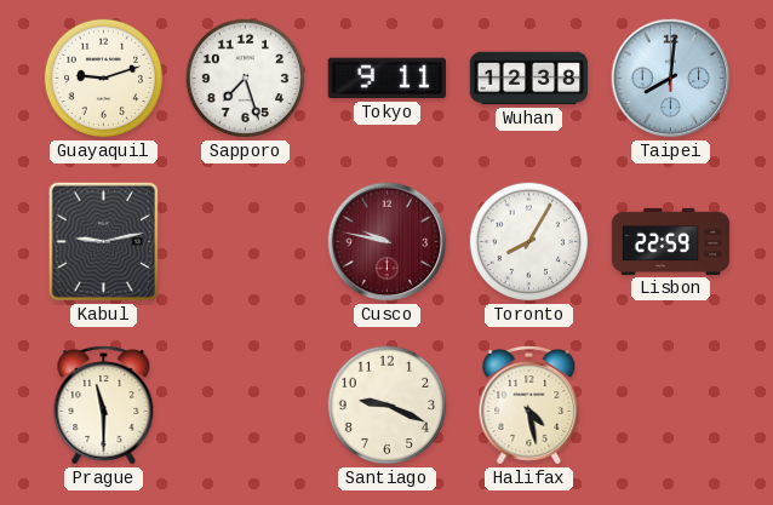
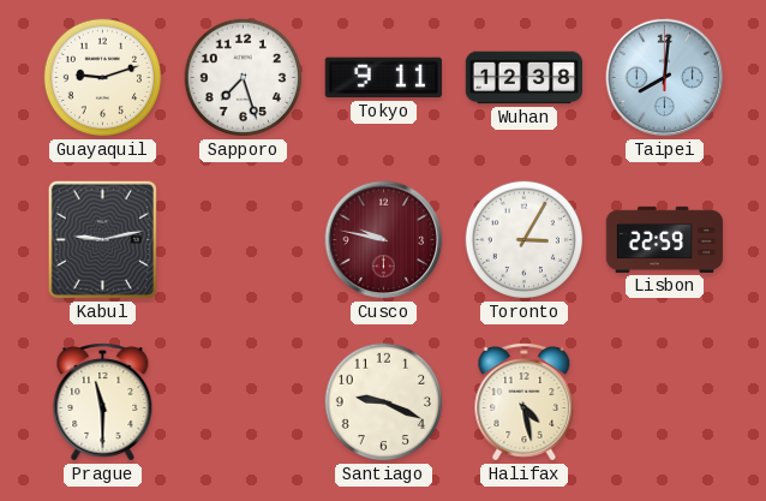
Toronto: 8:05 -> 3:05
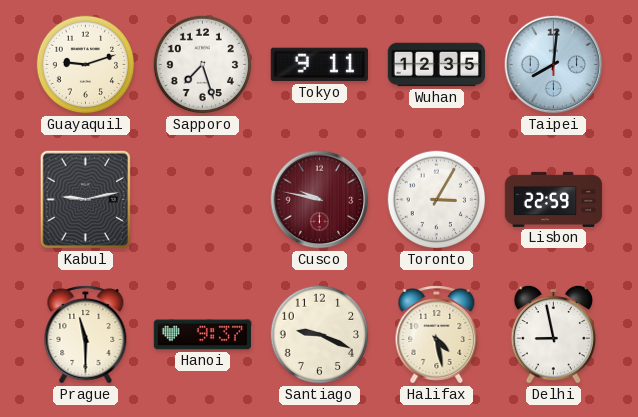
Wuhan: 12:38 -> 12:35
Hanoi: none -> 9:37
Delhi: none -> 8:58
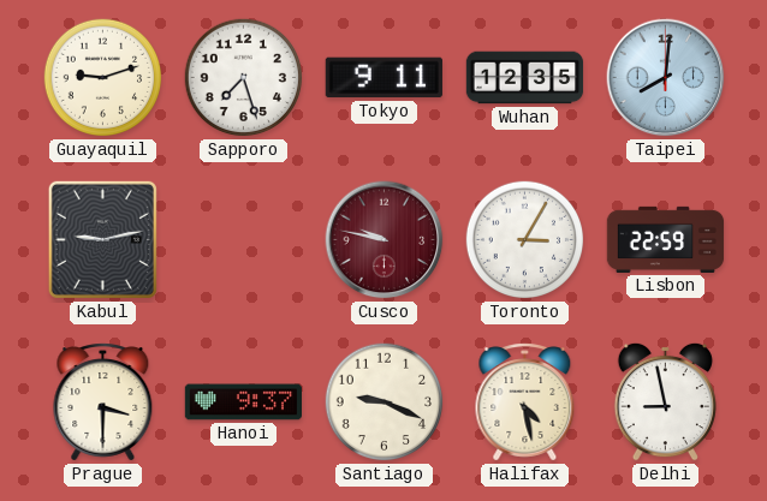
Prague: 11:30 -> 3:30
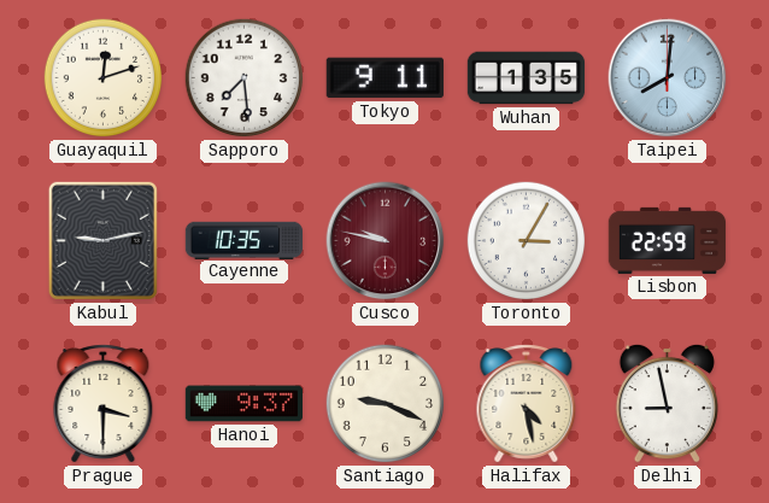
Guayaquil: 9:12 -> 12:12
Sapporo: 7:27 -> 7:29
Wuhan: 12:35 -> 1:35
Cayenne: none -> 10:35
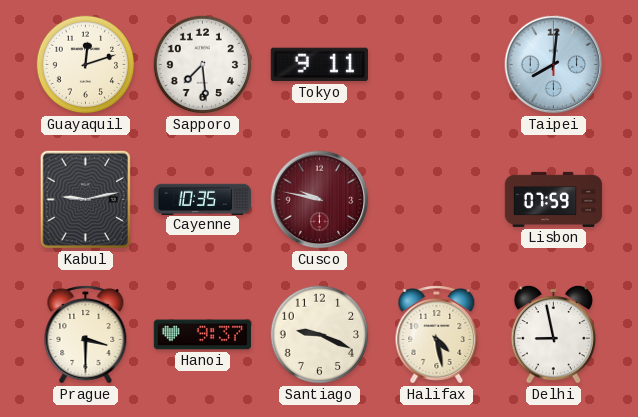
Wuhan: 1:35 -> none
Toronto: 3:05 -> none
Lisbon: 22:59 -> 07:59
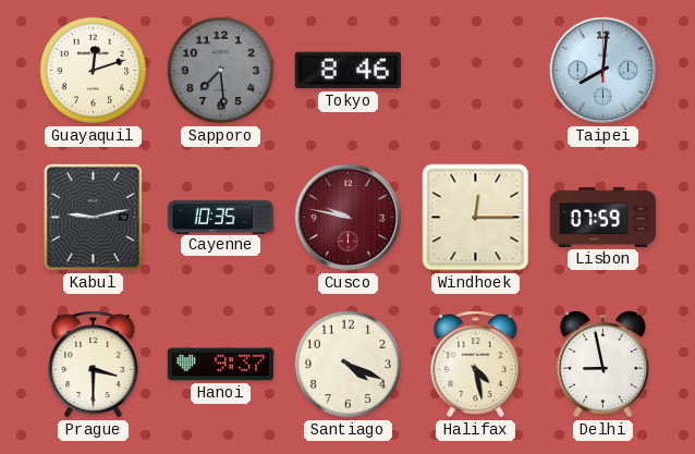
Sapporo dial: white -> grey
Tokyo: 9:11 -> 8:46
Windhoek: none -> 12:15
Santiago: 9:19 -> 4:19
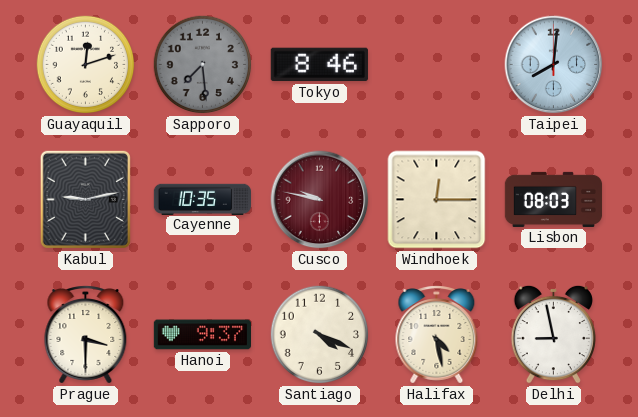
Lisbon: 07:59 -> 08:03
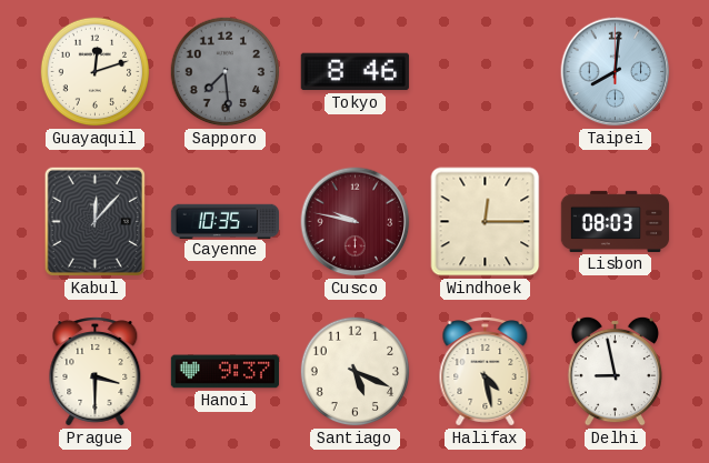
Kabul: 9:13 -> 12:07
Santiago: 4:19 -> 5:19
